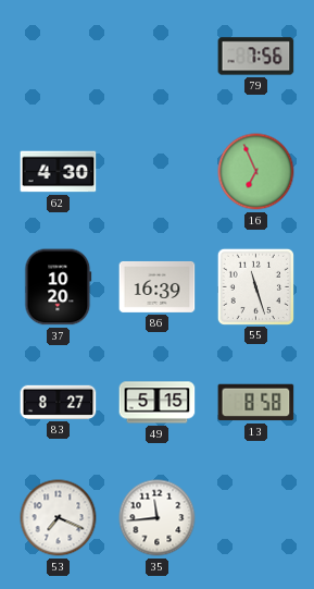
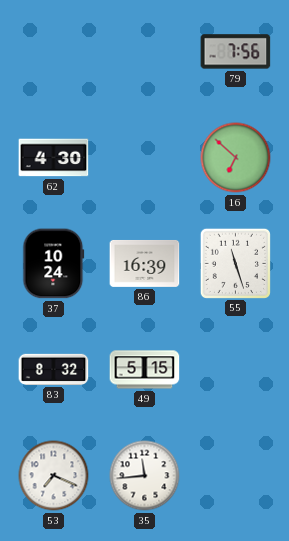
16: 6:56 -> 6:52
37: 10:20 -> 10:24
83: 8:27 -> 8:32
13: 8:58 -> none
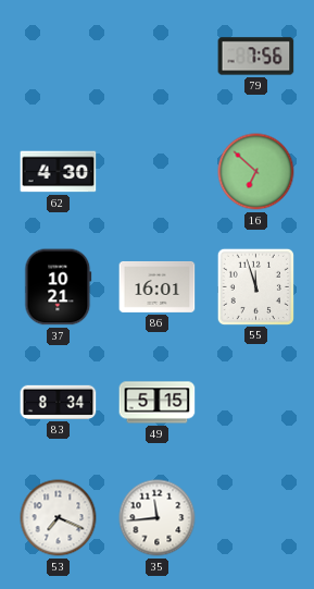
37: 10:24 -> 10:21
86: 16:39 -> 16:01
55: 11:27 -> 11:57
83: 8:32 -> 8:34
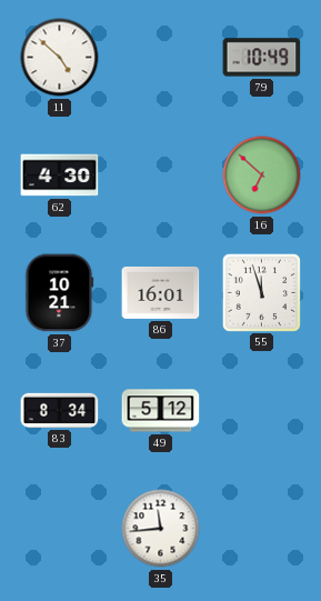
11: none -> 4:52
79: 7:56 -> 10:49
49: 5:15 -> 5:12
53: 7:19 -> none
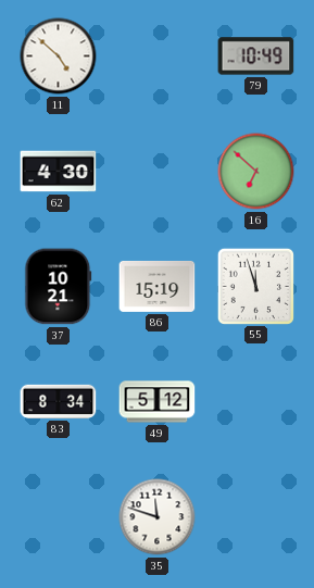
86: 16:01 -> 15:19
35: 11:44 -> 11:48
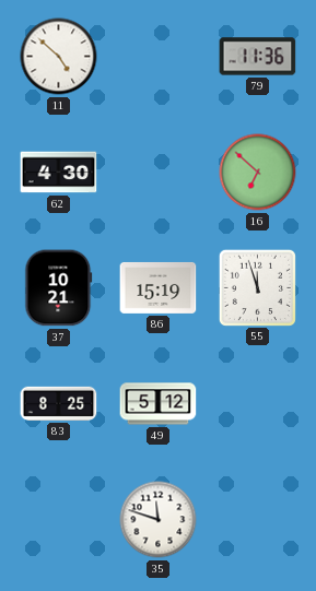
79: 10:49 -> 11:36
83: 8:34 -> 8:25
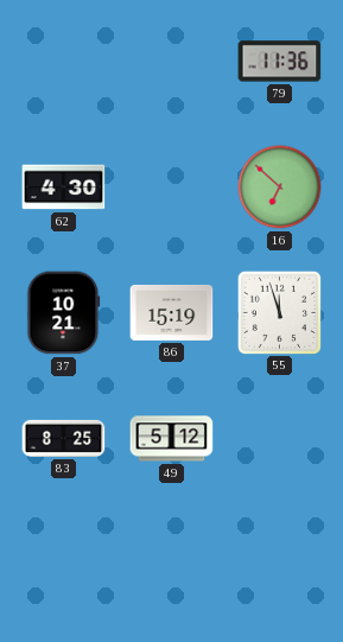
11: 4:52 -> none
35: 11:48 -> none
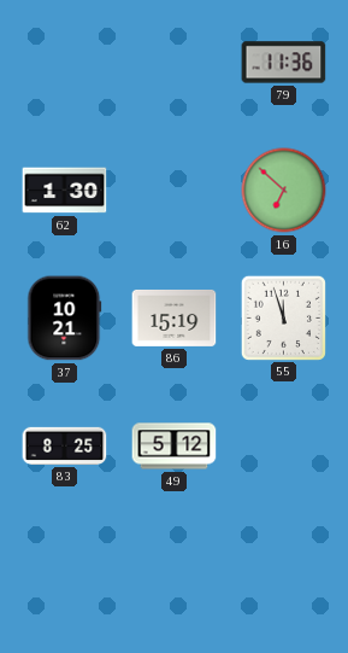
62: 4:30 -> 1:30
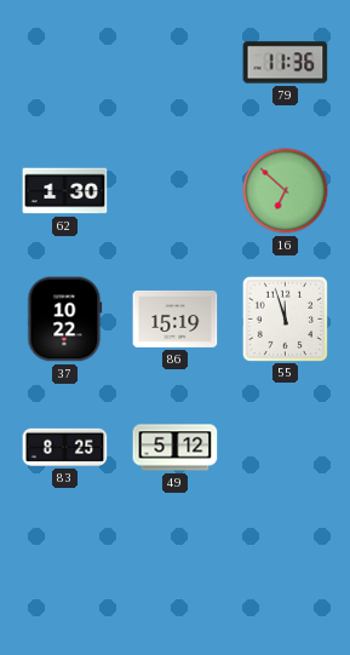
37: 10:21 -> 10:22
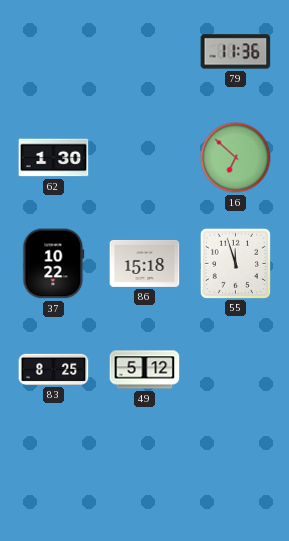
86: 15:19 -> 15:18
